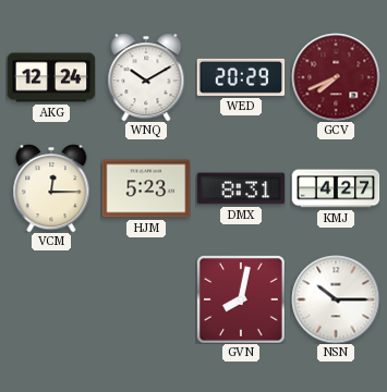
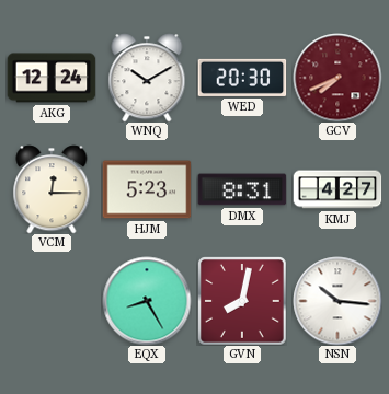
WED: 20:29 -> 20:30
EQX: none -> 8:25
NSN: 10:15 -> 10:16
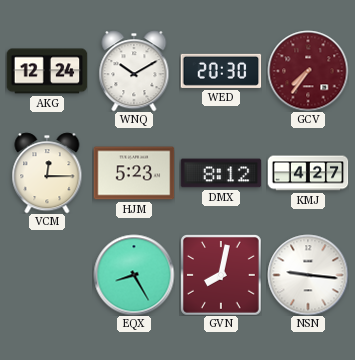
GCV: 7:41 -> 7:36
DMX: 8:31 -> 8:12
NSN: 10:16 -> 9:16
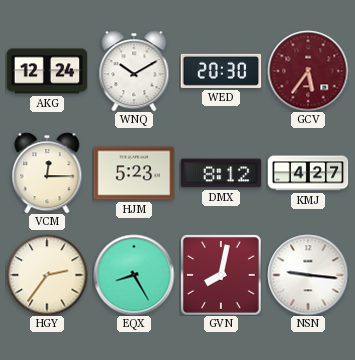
GCV: 7:36 -> 5:36
HGY: none -> 2:36
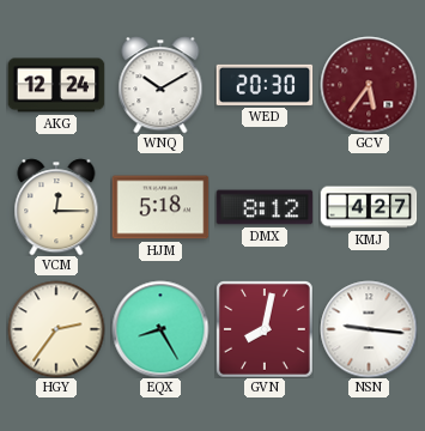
HJM: 5:23 -> 5:18
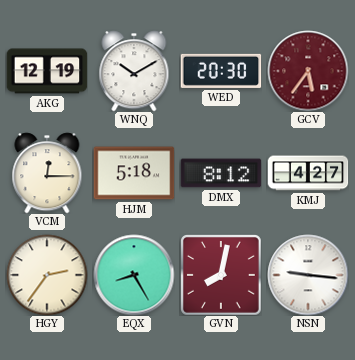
AKG: 12:24 -> 12:19
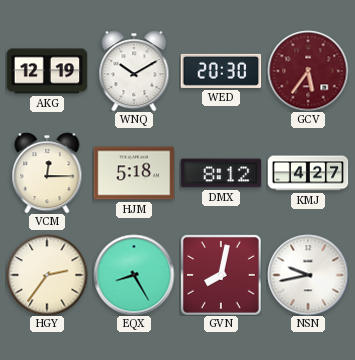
NSN: 9:16 -> 9:43
